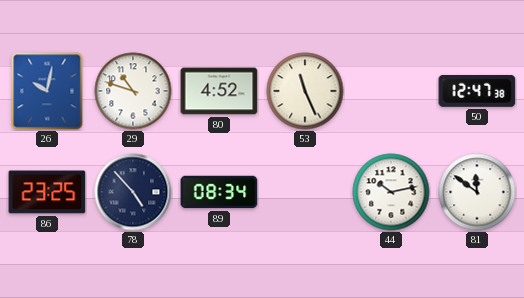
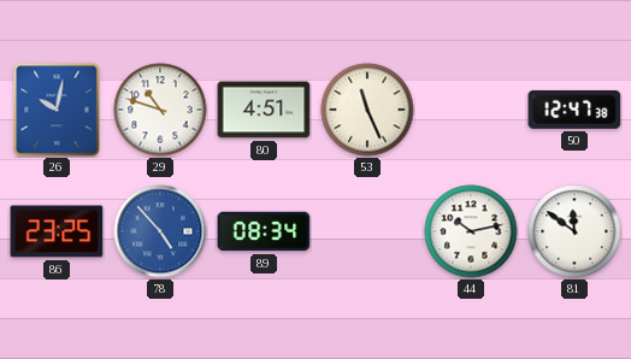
80: 4:52 -> 4:51
78 dial: navy -> blue
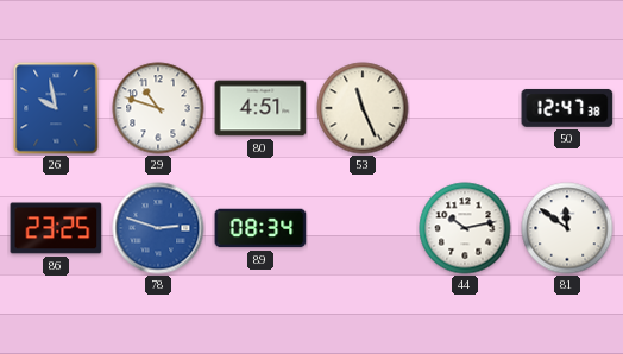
26: 10:02 -> 9:58
78: 4:53 -> 2:48
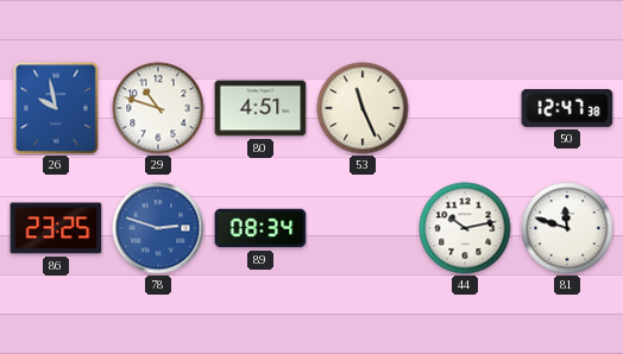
81: 11:51 -> 11:48
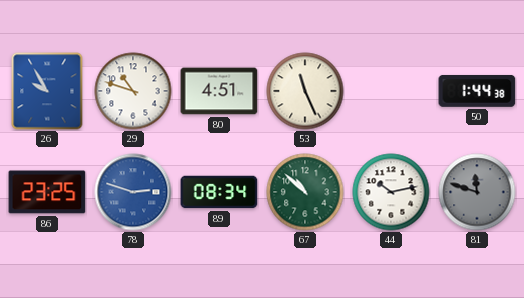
26: 9:58 -> 9:55
50: 12:47 -> 1:44
67: none -> 10:52
81 dial: white -> grey
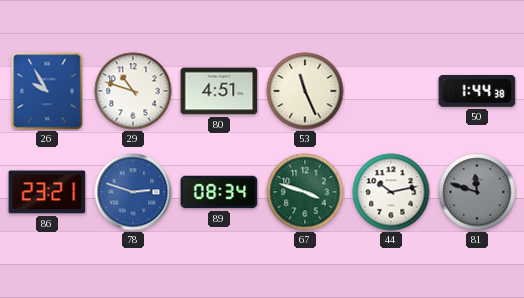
86: 23:25 -> 23:21
67: 10:52 -> 3:48
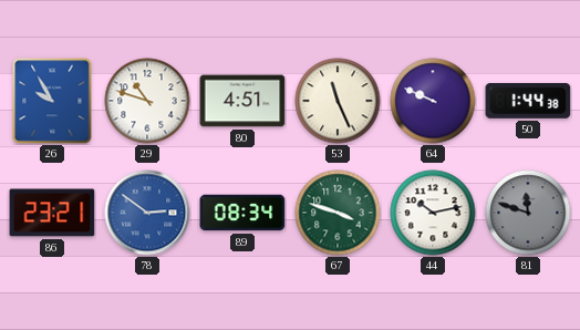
64: none -> 9:49
78: 2:48 -> 2:51
